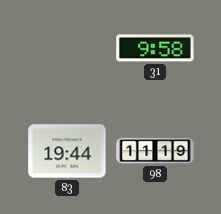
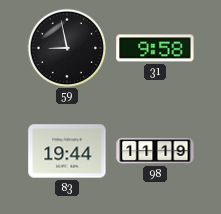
59: none -> 8:58
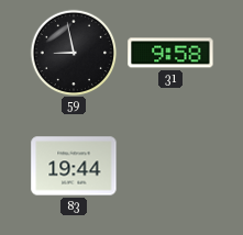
98: 11:19 -> none
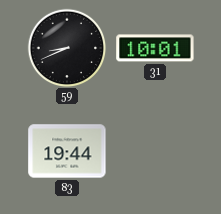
59: 8:58 -> 8:41
31: 9:58 -> 10:01
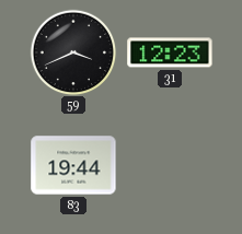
59: 8:41 -> 3:41
31: 10:01 -> 12:23
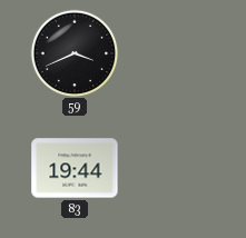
31: 12:23 -> none
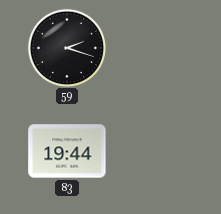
59: 3:41 -> 2:18
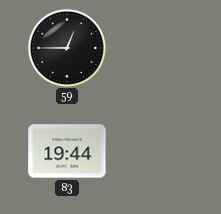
59: 2:18 -> 12:45
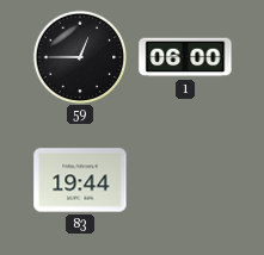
1: none -> 06:00
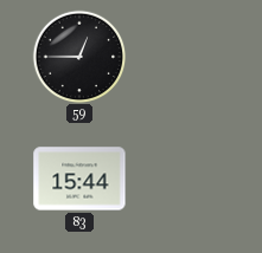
1: 06:00 -> none
83: 19:44 -> 15:44
